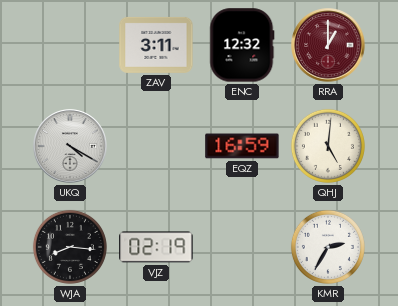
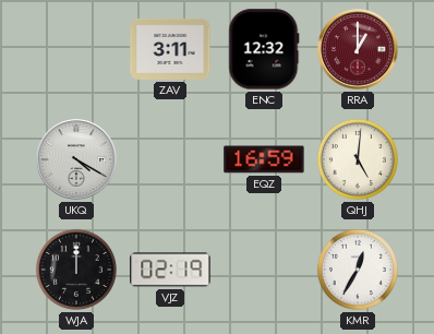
WJA: 8:16 -> 12:00
KMR: 2:35 -> 12:35
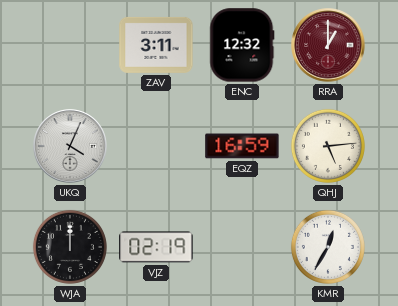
UKQ: 4:20 -> 4:04
QHJ: 5:01 -> 5:14
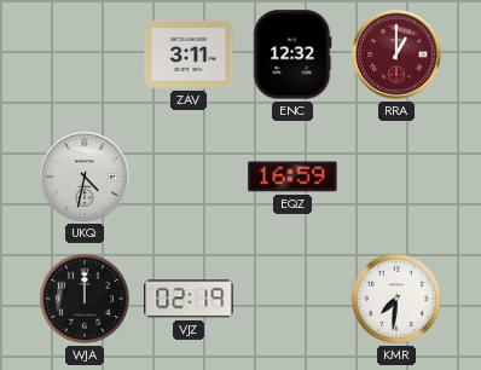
UKQ: 4:04 -> 4:32
QHJ: 5:14 -> none
KMR: 12:35 -> 7:31
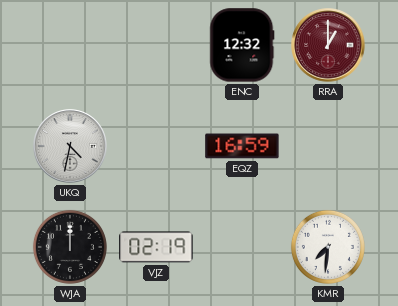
ZAV: 3:11 -> none
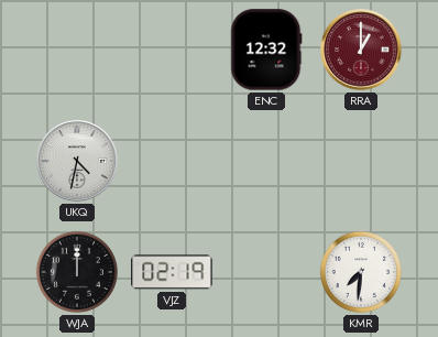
EQZ: 16:59 -> none
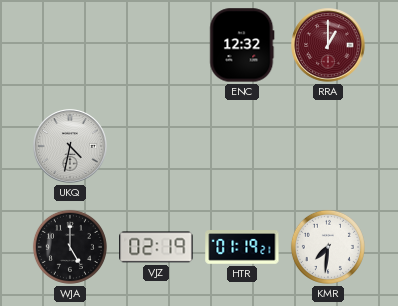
WJA: 12:00 -> 5:00
HTR: none -> 01:19
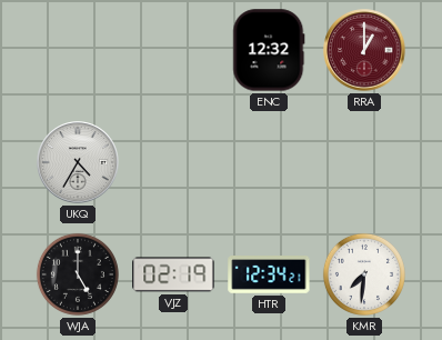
UKQ: 4:32 -> 4:35
HTR: 01:19 -> 12:34
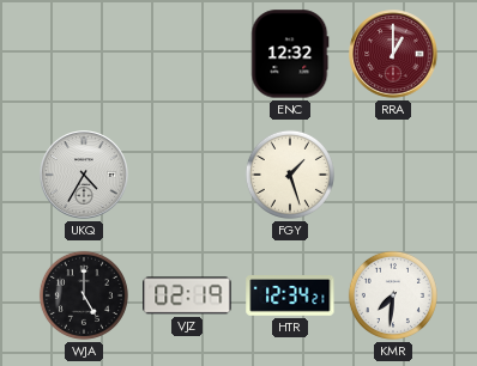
FGY: none -> 1:27
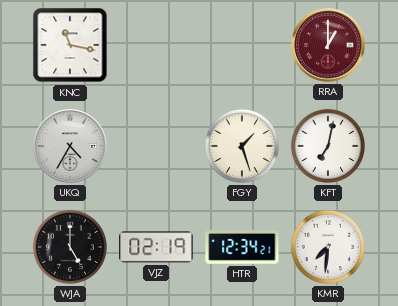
KNC: none -> 11:17
ENC: 12:32 -> none
KFT: none -> 7:02
